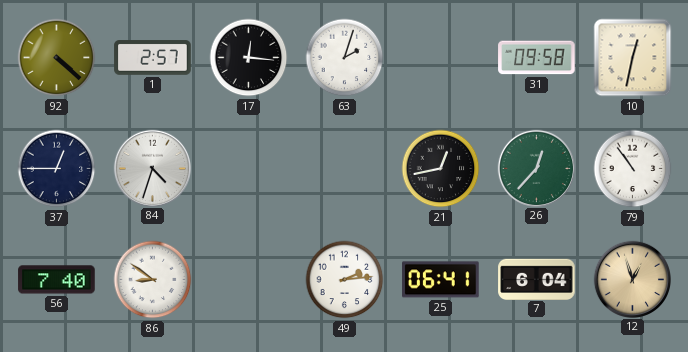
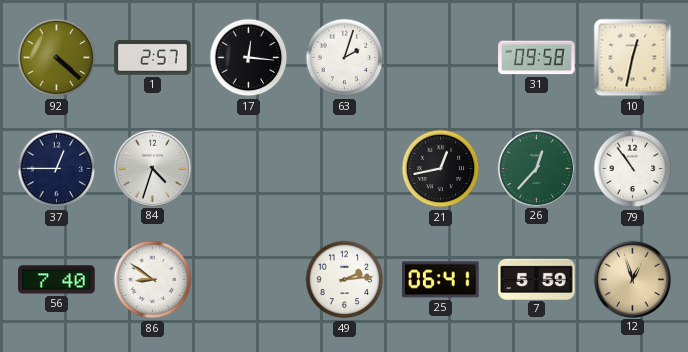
7: 6:04 -> 5:59
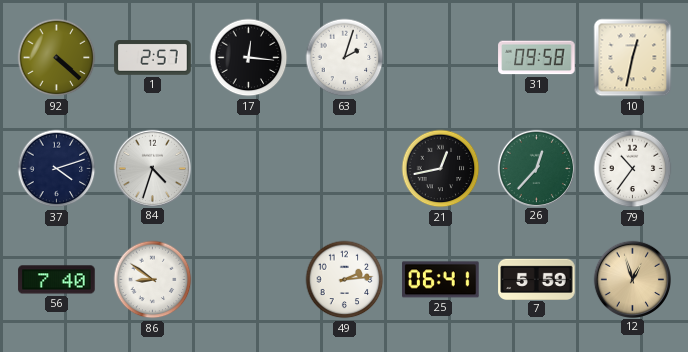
37: 12:45 -> 4:12
79: 10:54 -> 10:36
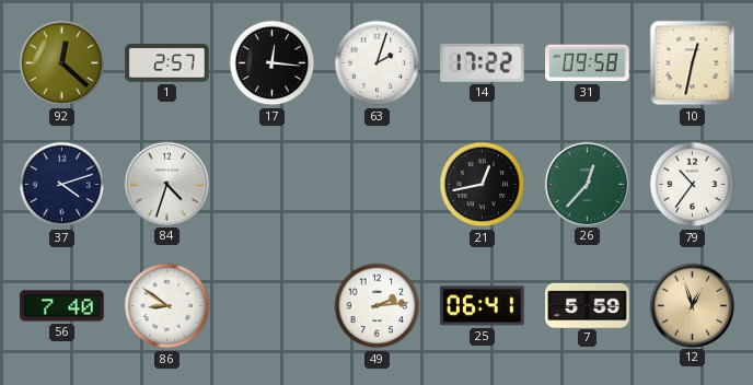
92: 4:22 -> 12:22
14: none -> 17:22
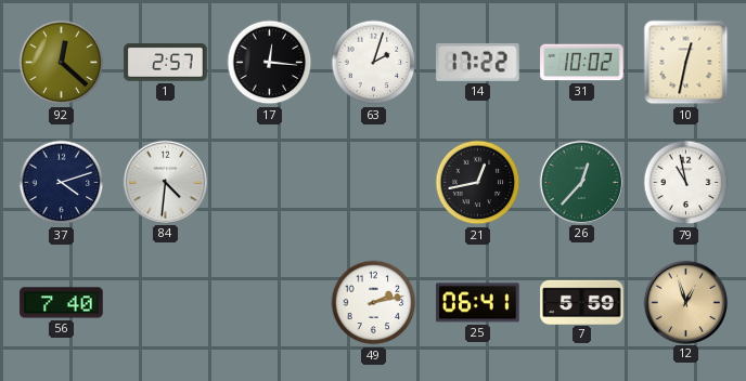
31: 09:58 -> 10:02
84: 4:33 -> 4:31
79: 10:36 -> 10:58
86: 8:51 -> none
49: 2:14 -> 2:13
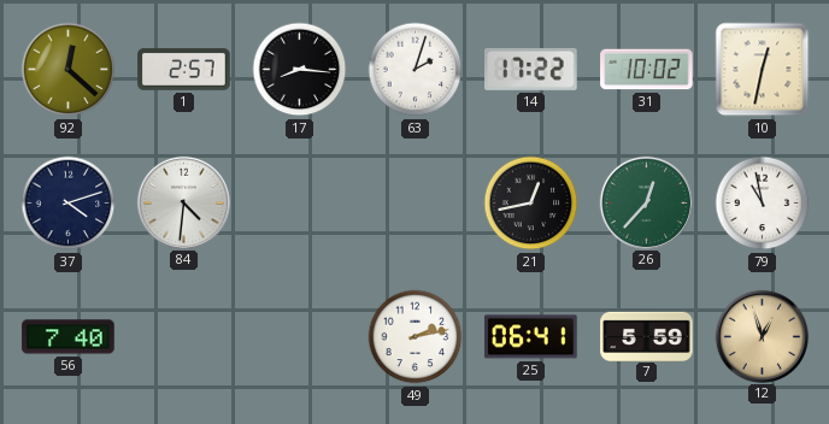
17: 12:16 -> 8:16
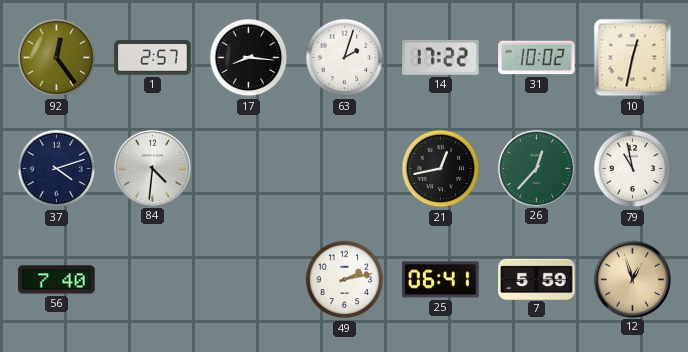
92: 12:22 -> 12:24
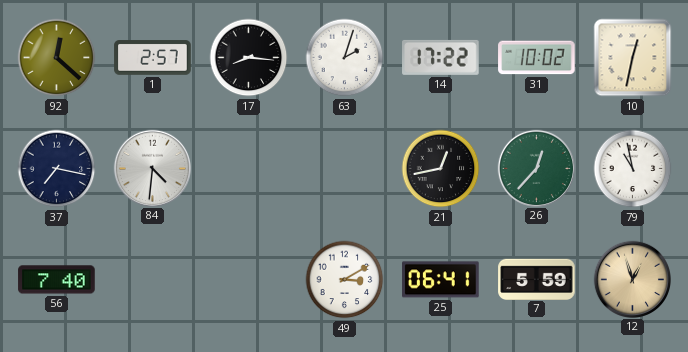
92: 12:24 -> 12:22
37: 4:12 -> 7:17
49: 2:13 -> 3:10
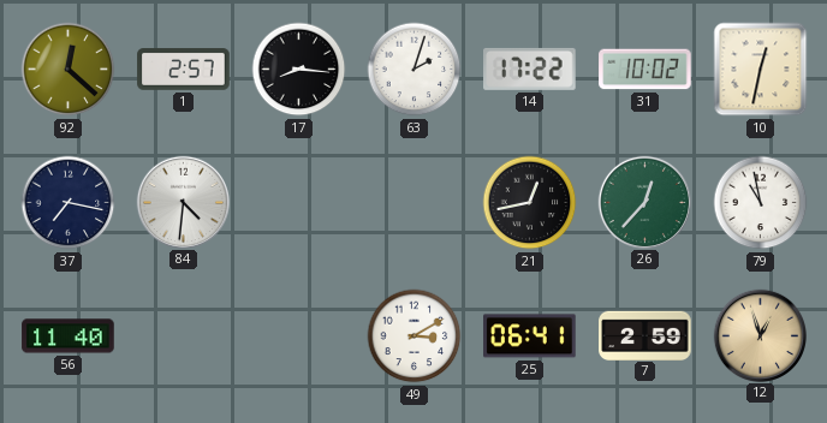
56: 7:40 -> 11:40
7: 5:59 -> 2:59
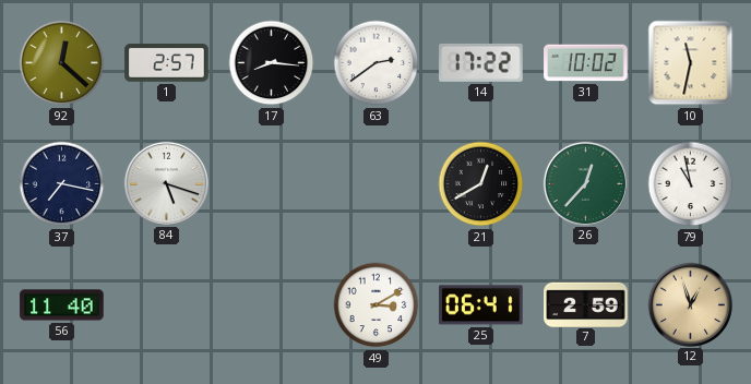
63: 2:03 -> 2:39
10: 12:32 -> 11:32
84: 4:31 -> 5:18
21: 12:43 -> 12:40
